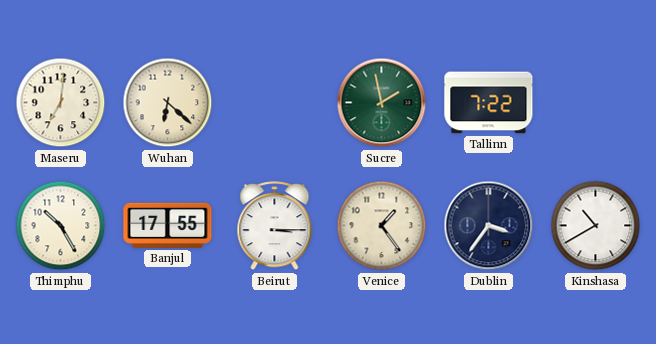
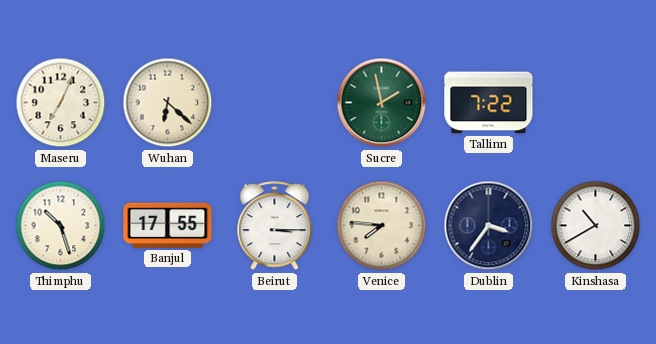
Maseru: 7:01 -> 7:04
Thimphu: 10:25 -> 10:27
Venice: 1:24 -> 7:46
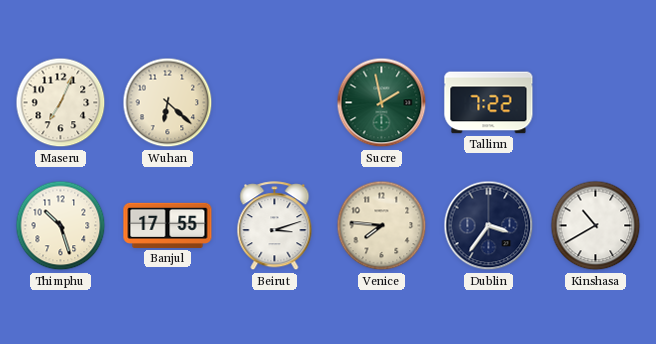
Beirut: 3:15 -> 3:12
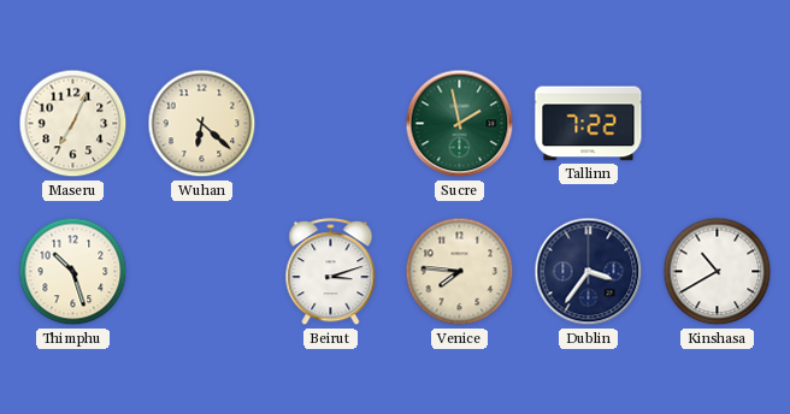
Banjul: 17:55 -> none
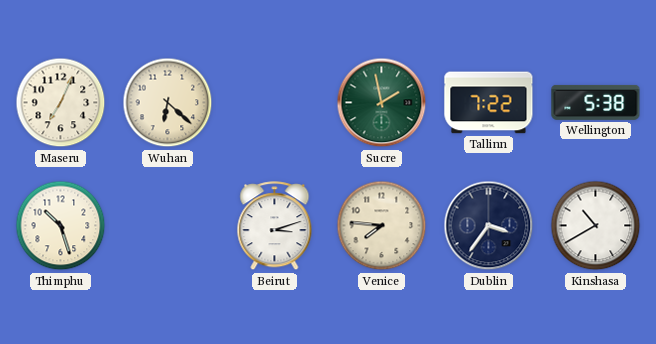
Wellington: none -> 5:38
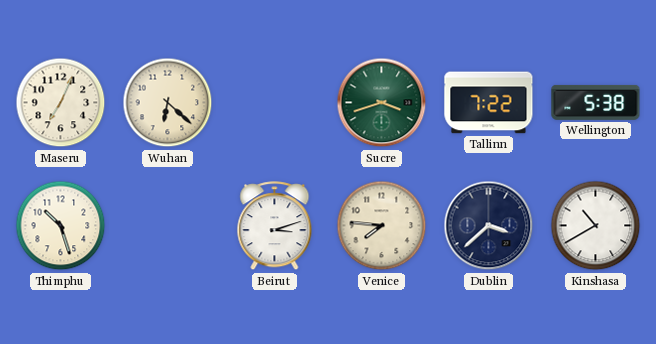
Sucre: 1:58 -> 3:42
Dublin: 3:36 -> 3:38
